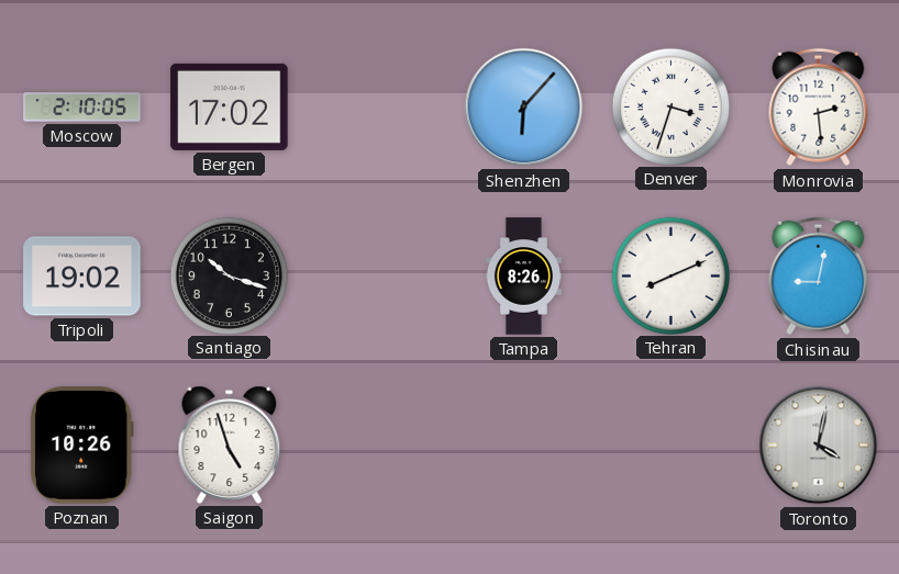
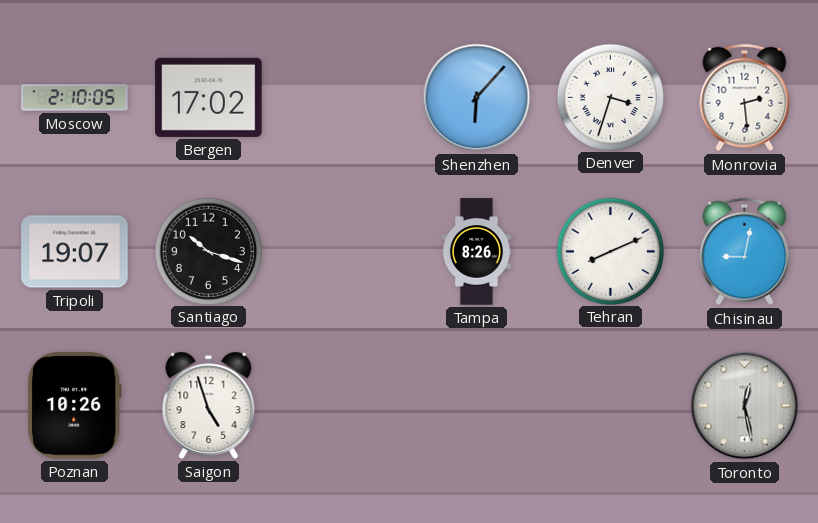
Tripoli: 19:02 -> 19:07
Toronto: 4:02 -> 12:28
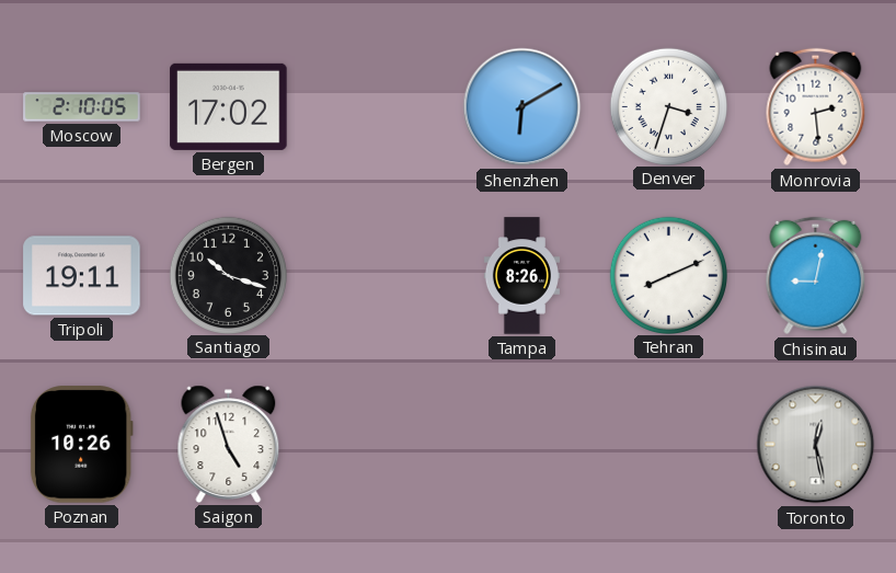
Shenzhen: 6:07 -> 6:10
Tripoli: 19:07 -> 19:11
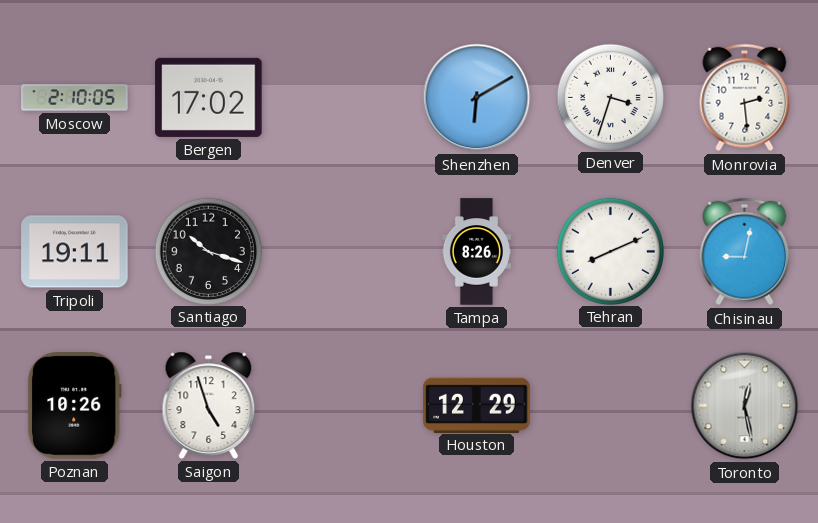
Houston: none -> 12:29
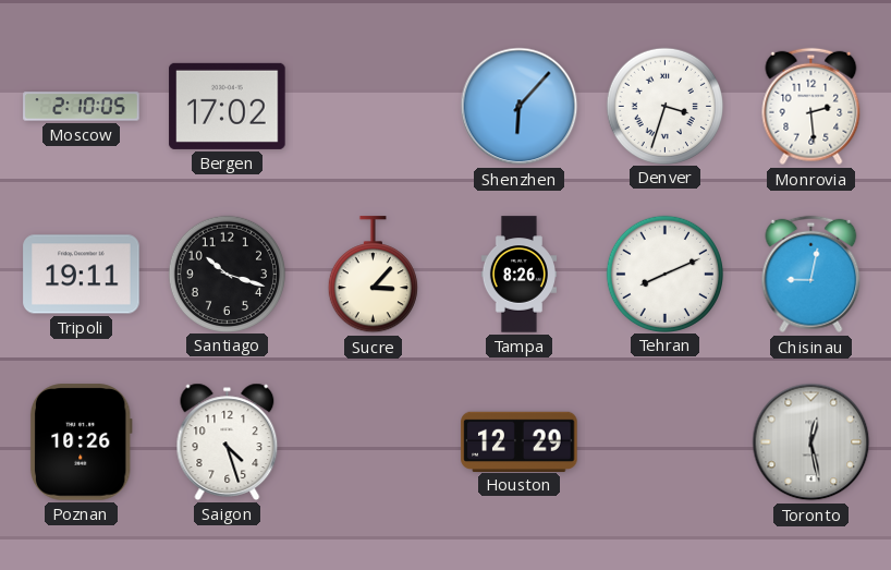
Shenzhen: 6:10 -> 6:07
Sucre: none -> 3:07
Saigon: 4:57 -> 4:27
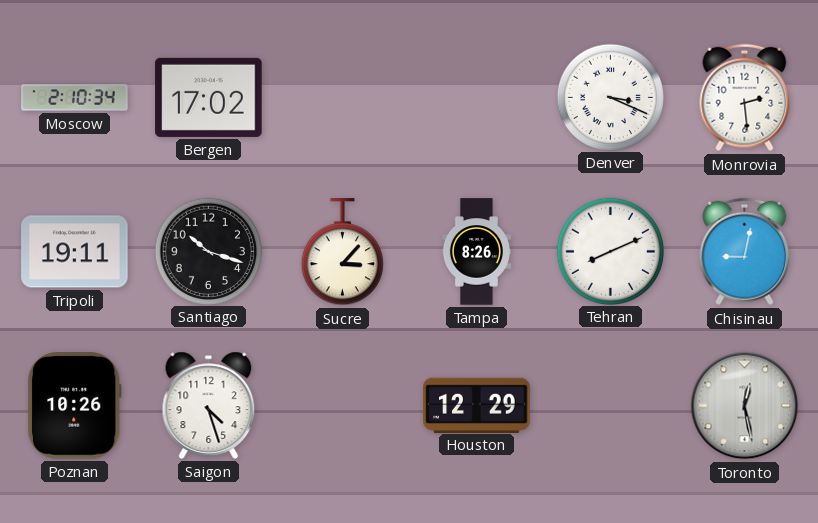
Moscow: 2:10:05 -> 2:10:34
Shenzhen: 6:07 -> none
Denver: 3:33 -> 3:19
